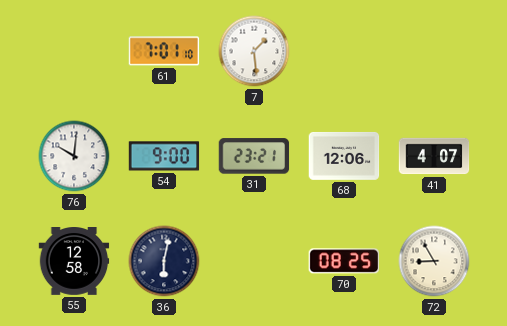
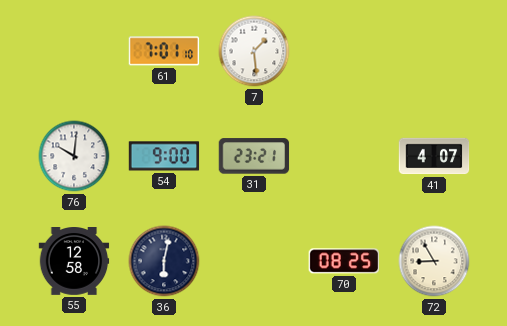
68: 12:06 -> none
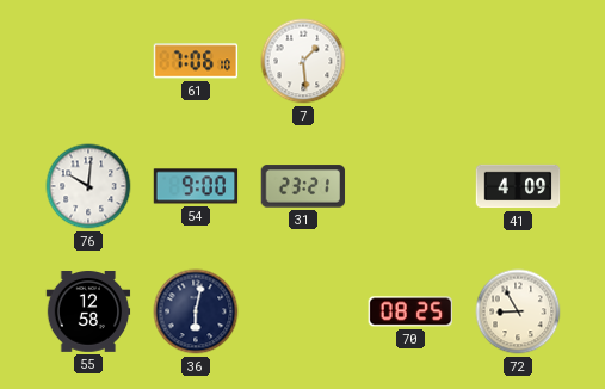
61: 7:01 -> 7:06
41: 4:07 -> 4:09
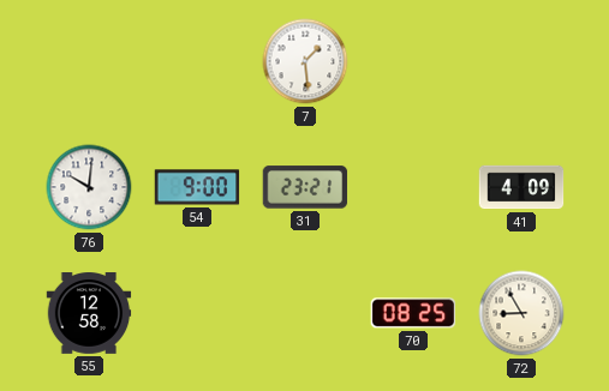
61: 7:06 -> none
36: 6:02 -> none
